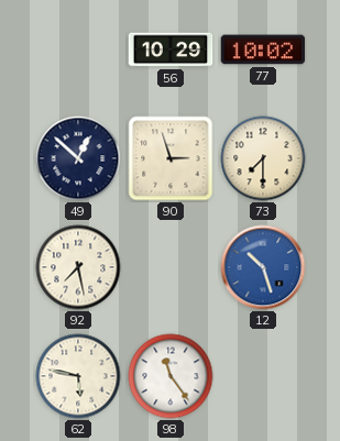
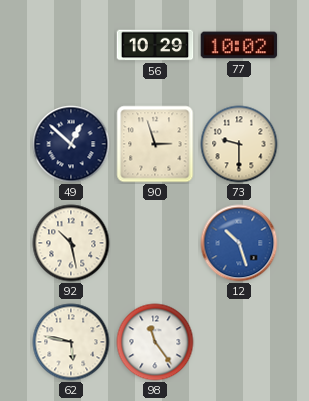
73: 7:30 -> 9:30
92: 7:28 -> 10:28
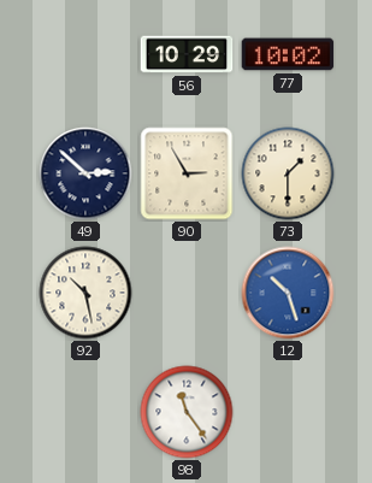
49: 12:52 -> 2:52
90: 2:57 -> 2:55
73: 9:30 -> 1:30
62: 5:47 -> none
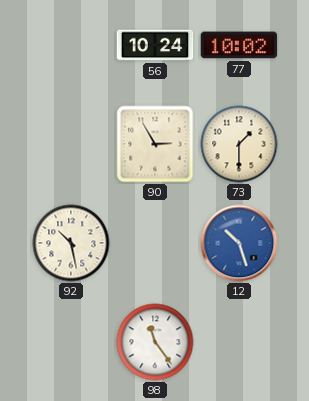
56: 10:29 -> 10:24
49: 2:52 -> none
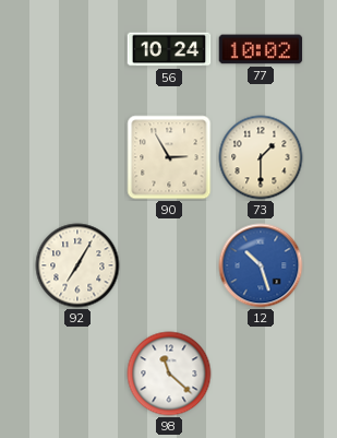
92: 10:28 -> 7:05
98: 11:24 -> 11:22
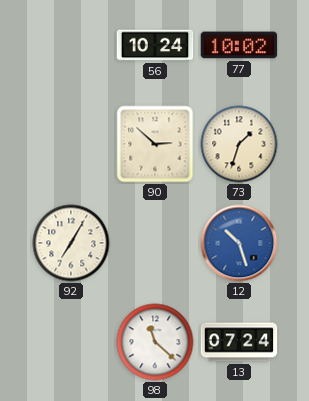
90: 2:55 -> 2:52
73: 1:30 -> 1:33
13: none -> 07:24
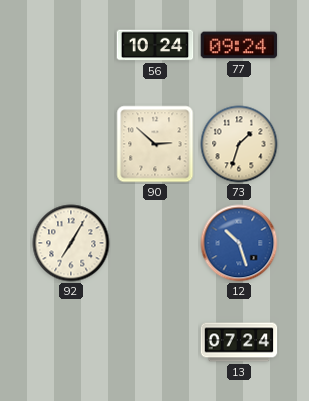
77: 10:02 -> 09:24
98: 11:22 -> none
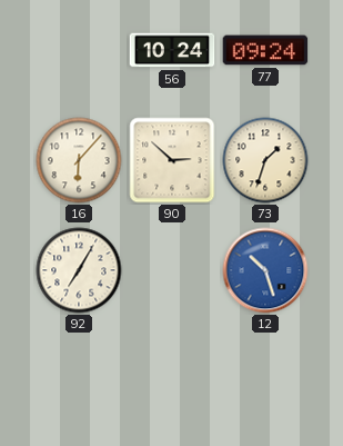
16: none -> 6:07
13: 07:24 -> none
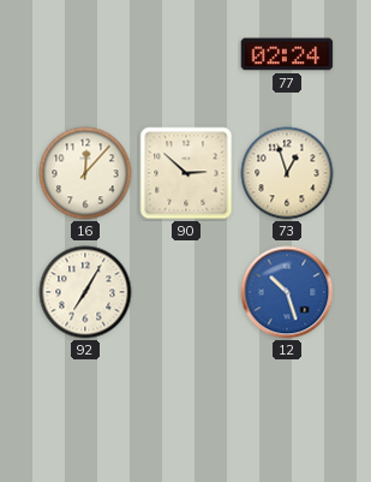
56: 10:24 -> none
77: 09:24 -> 02:24
16: 6:07 -> 12:07
73: 1:33 -> 12:57
